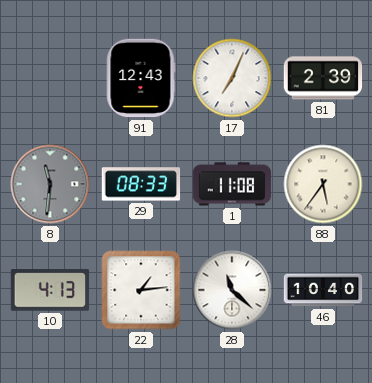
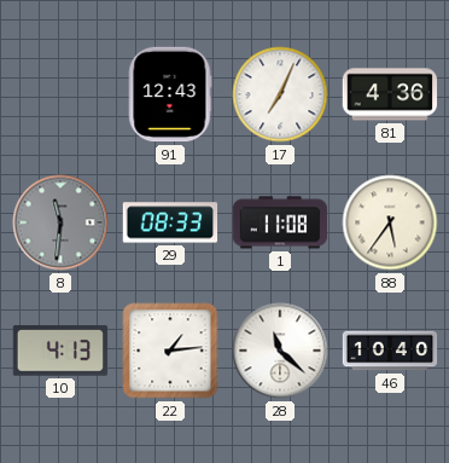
81: 2:39 -> 4:36
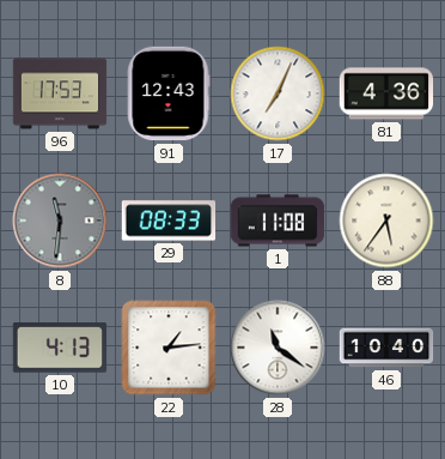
96: none -> 17:53
28: 11:22 -> 11:21
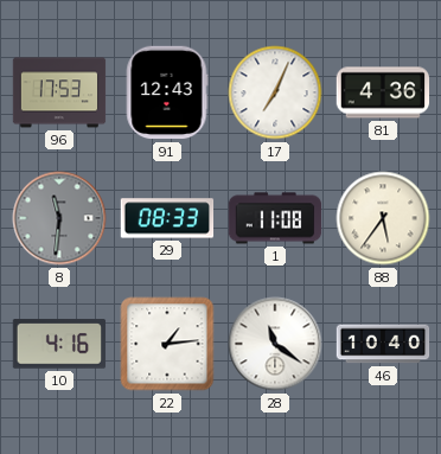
10: 4:13 -> 4:16
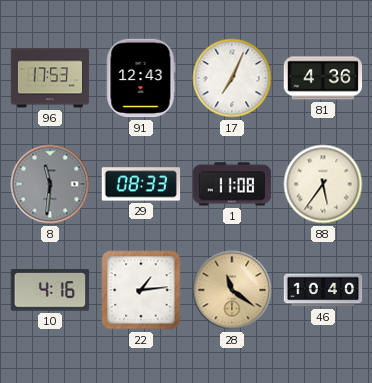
28 dial: white -> champagne
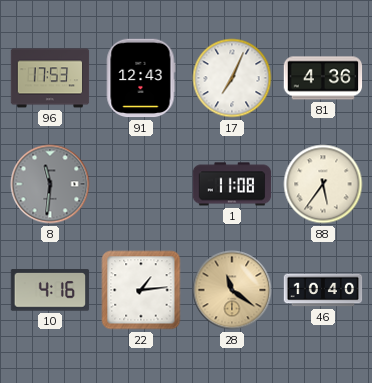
29: 08:33 -> none
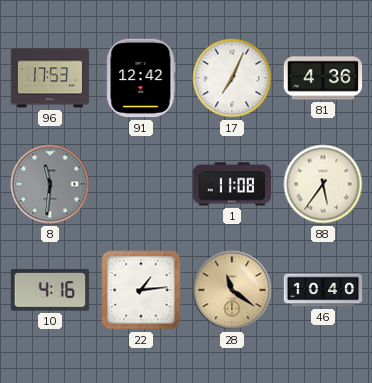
91: 12:43 -> 12:42
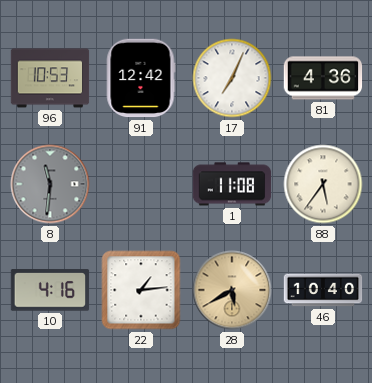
96: 17:53 -> 10:53
28: 11:21 -> 5:40
